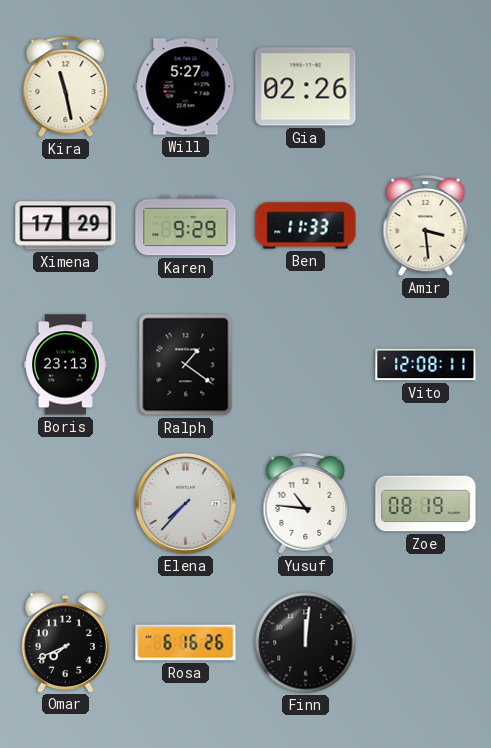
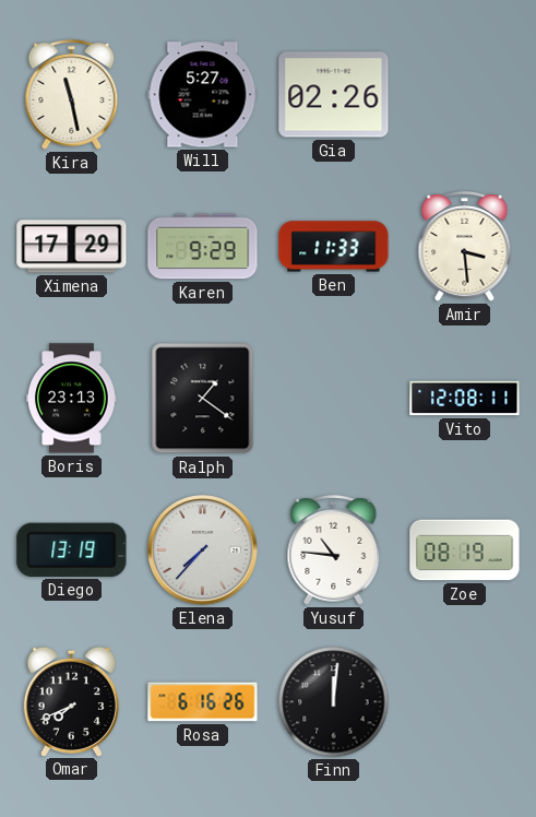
Diego: none -> 13:19
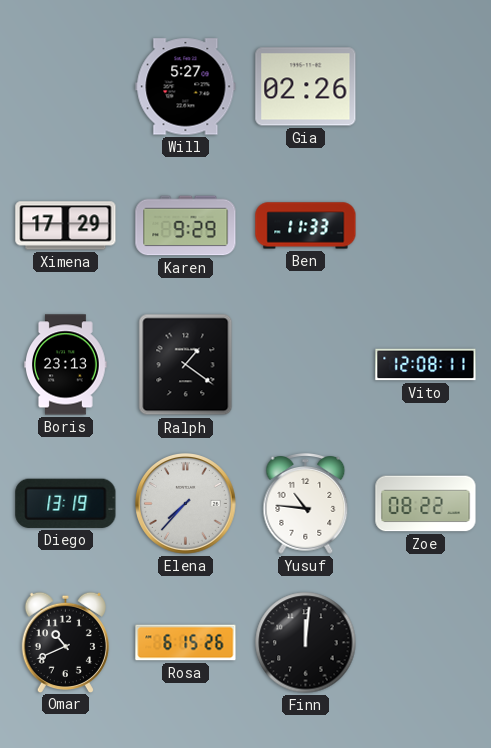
Kira: 11:28 -> none
Amir: 3:29 -> none
Zoe: 08:19 -> 08:22
Omar: 7:41 -> 10:41
Rosa: 6:16 -> 6:15
